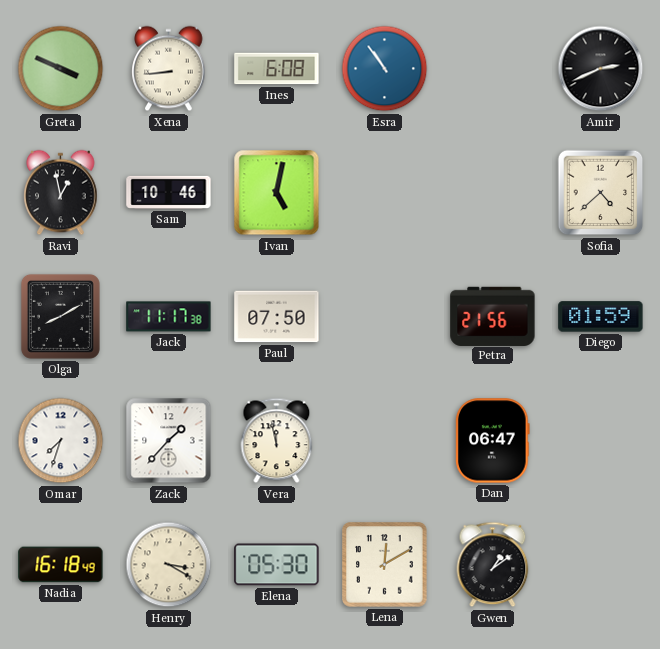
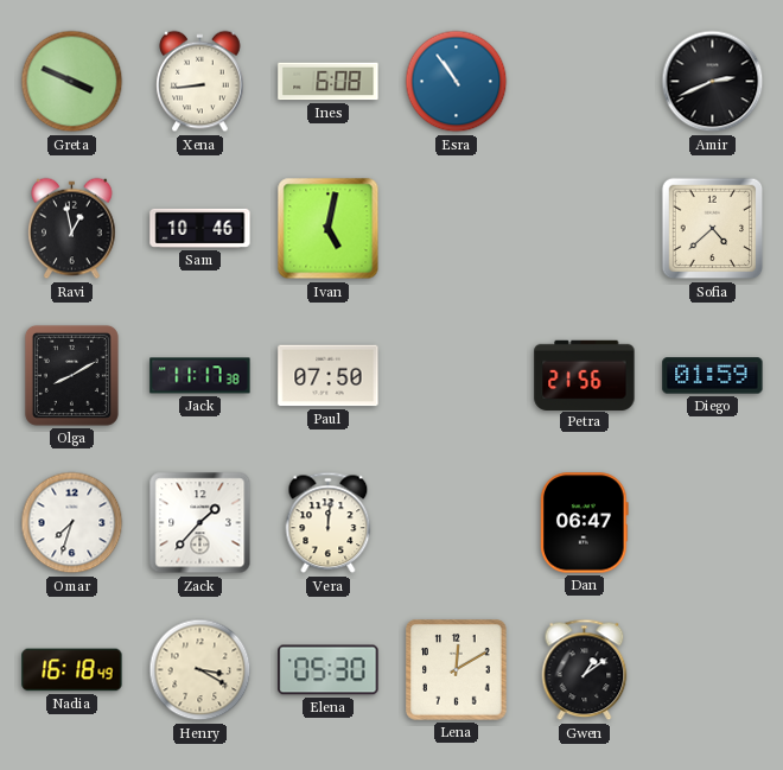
Vera: 11:58 -> 12:01
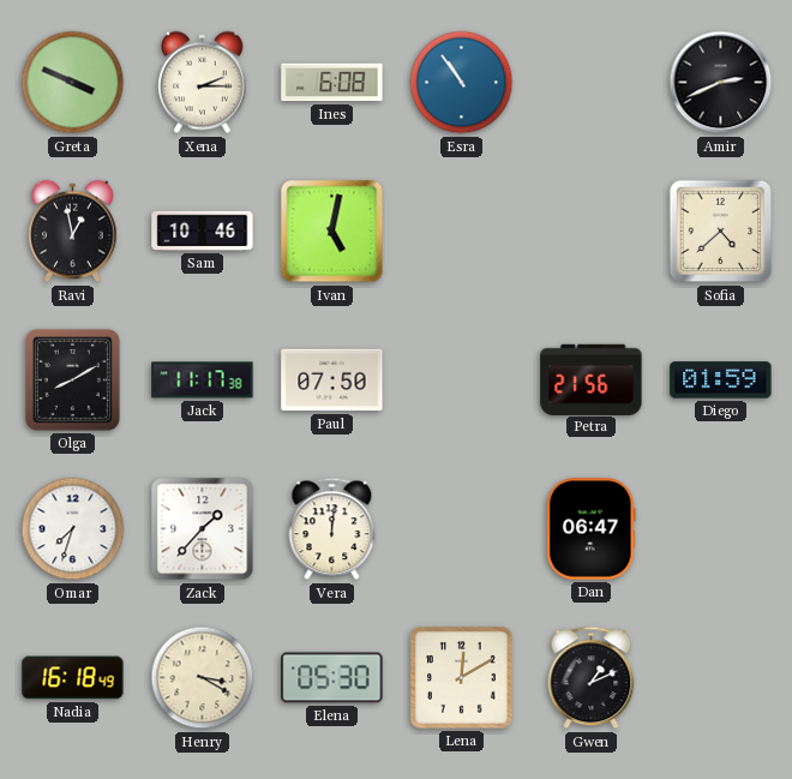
Xena: 8:44 -> 2:15
Gwen: 1:09 -> 1:11
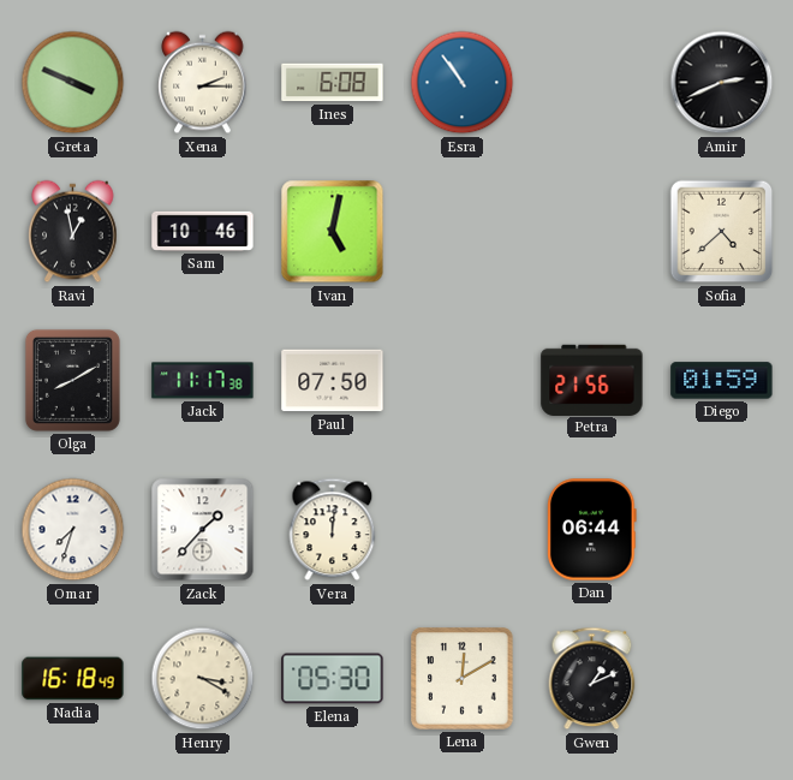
Dan: 06:47 -> 06:44
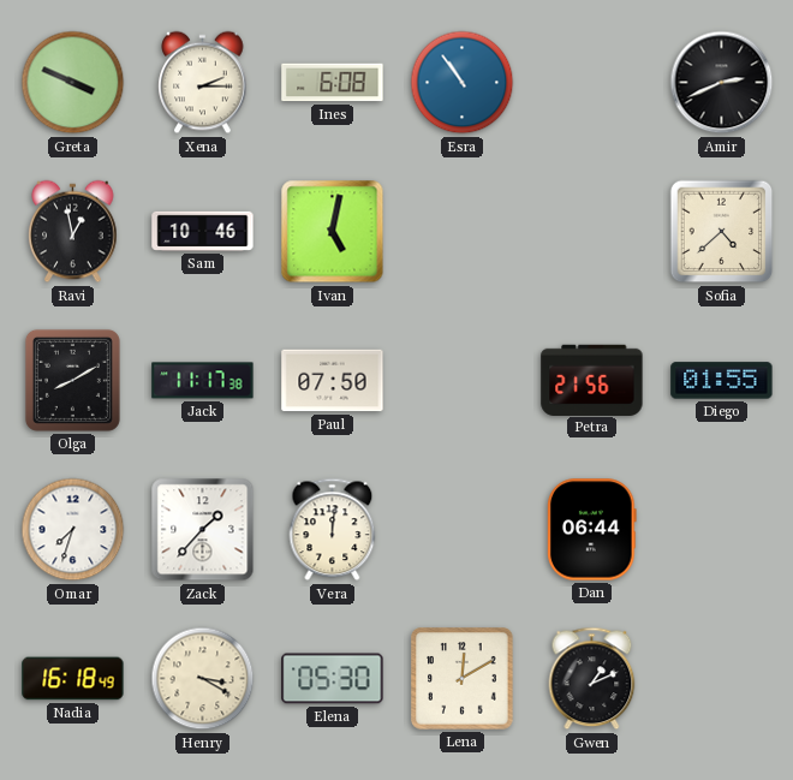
Diego: 01:59 -> 01:55
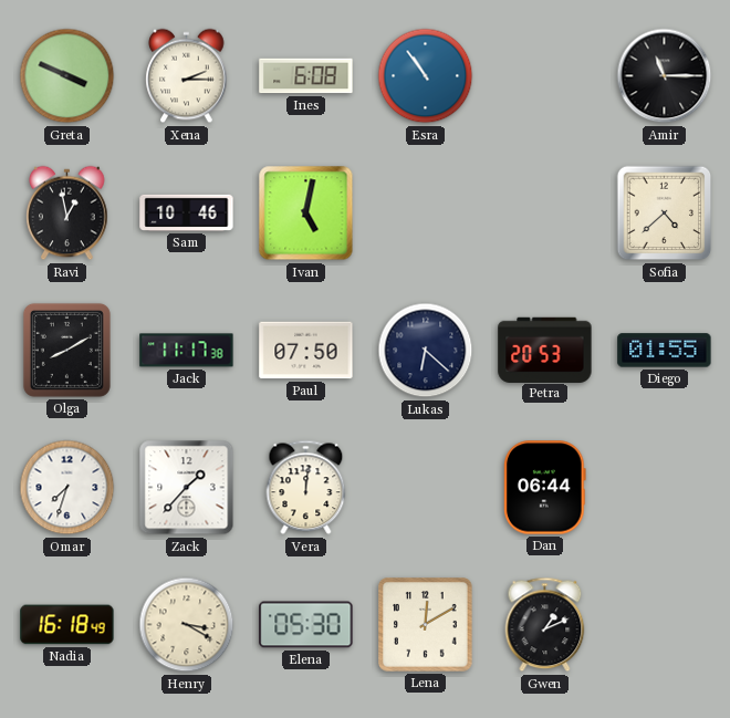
Amir: 2:41 -> 11:15
Lukas: none -> 6:22
Petra: 21:56 -> 20:53
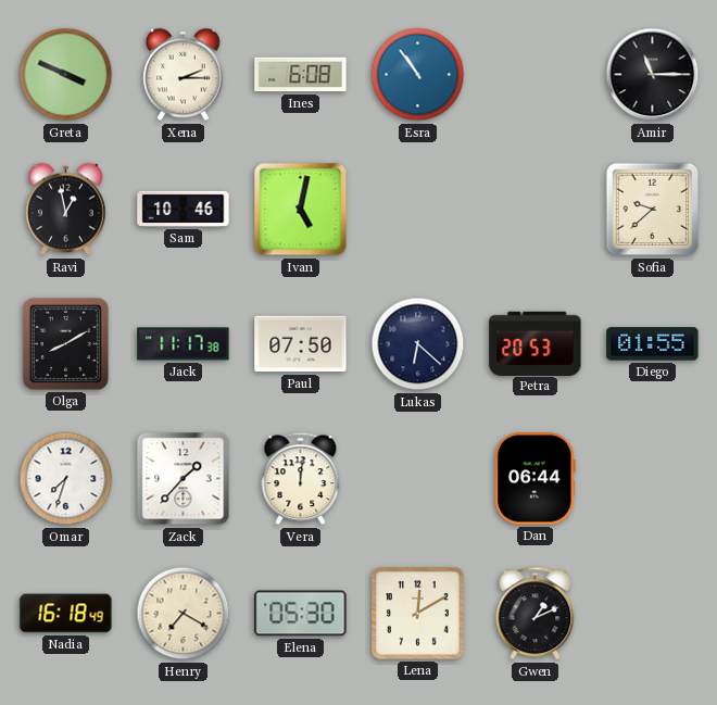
Sofia: 4:38 -> 9:38
Henry: 3:20 -> 7:20
